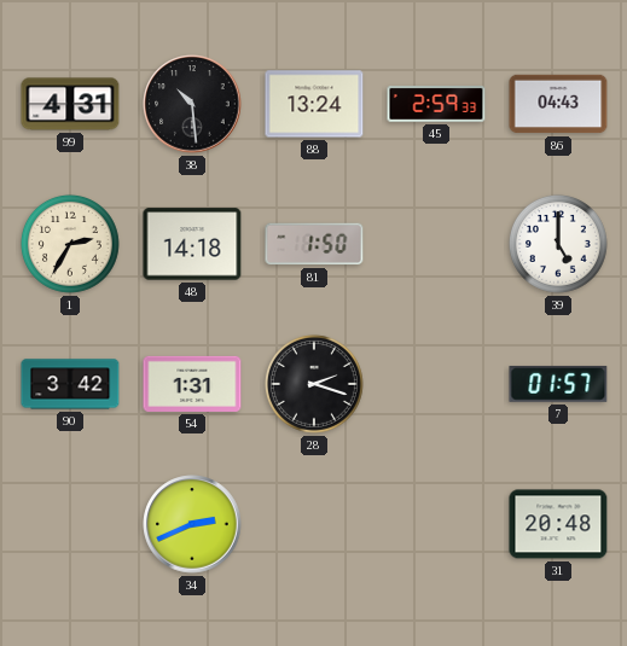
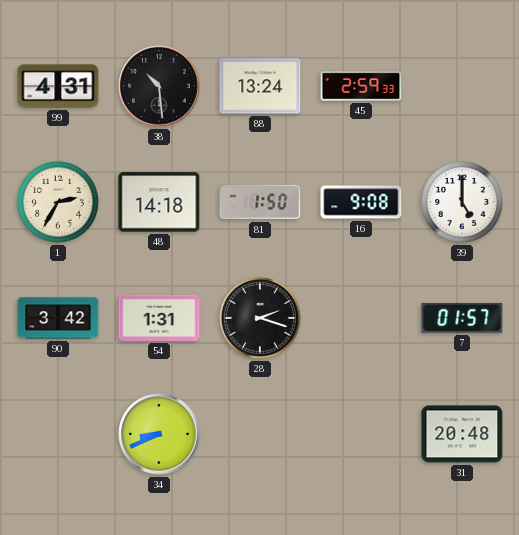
86: 04:43 -> none
16: none -> 9:08
34: 2:41 -> 8:41
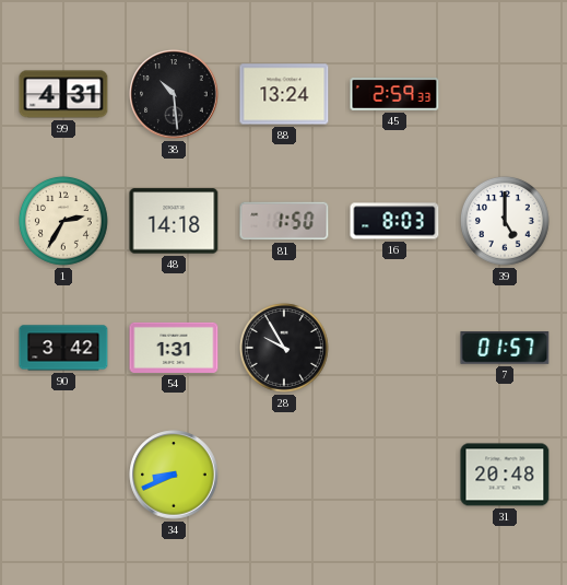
16: 9:08 -> 8:03
28: 2:18 -> 9:55
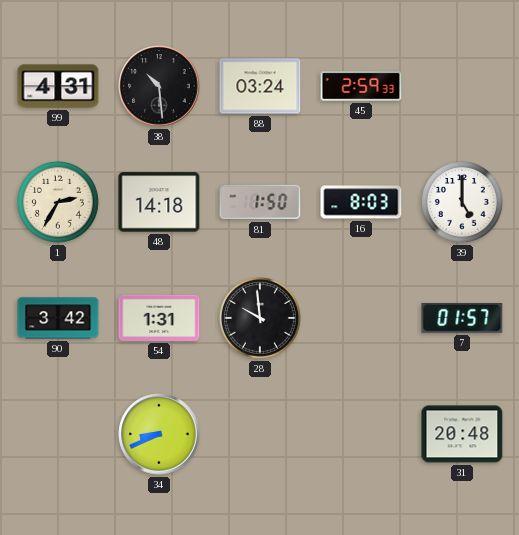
88: 13:24 -> 03:24
28: 9:55 -> 9:59
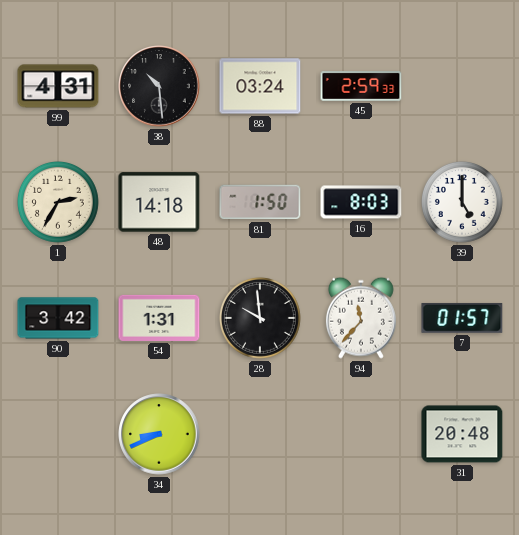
94: none -> 11:37
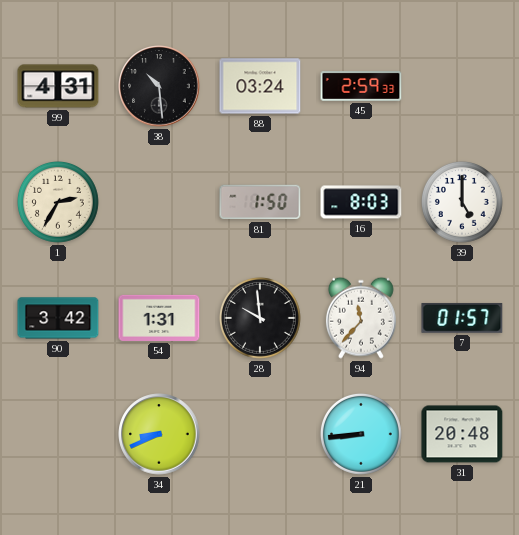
48: 14:18 -> none
21: none -> 8:44
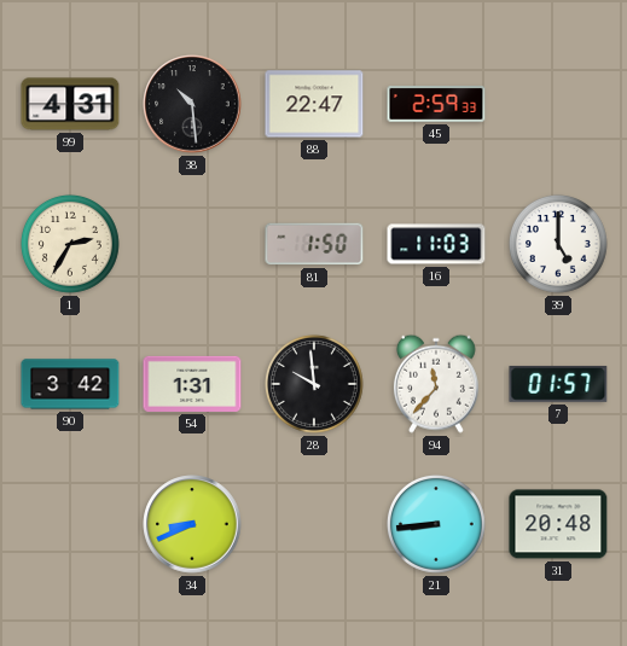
88: 03:24 -> 22:47
16: 8:03 -> 11:03
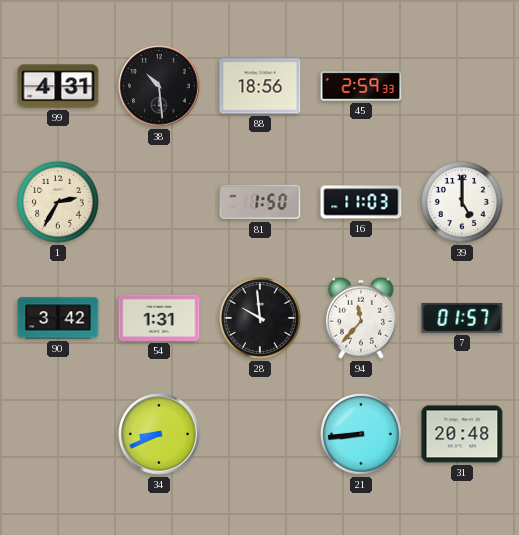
88: 22:47 -> 18:56
